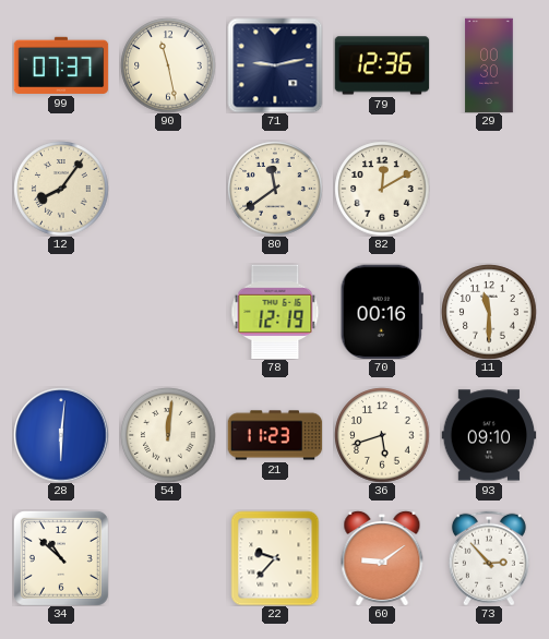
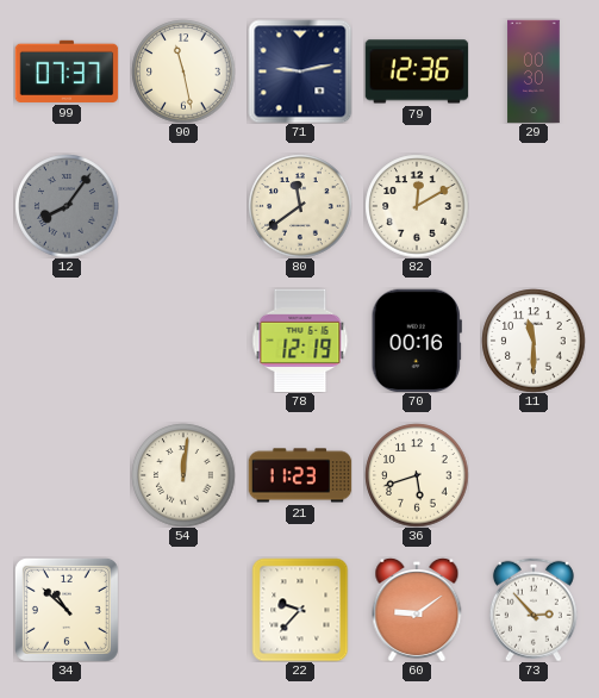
12 dial: cream -> grey
28: 6:01 -> none
93: 09:10 -> none
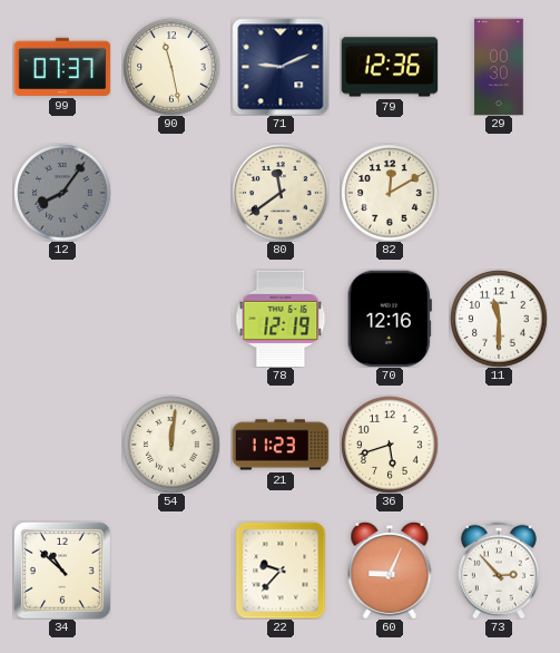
71: 9:13 -> 9:11
70: 00:16 -> 12:16
60: 9:09 -> 9:04
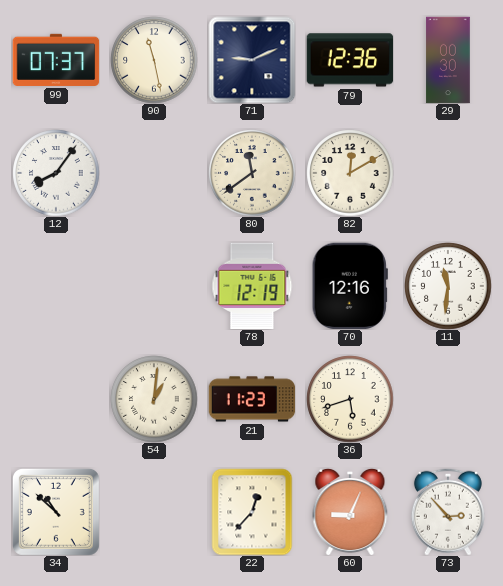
12 dial: grey -> white
11: 11:30 -> 11:31
54: 12:01 -> 1:01
22: 9:37 -> 12:37
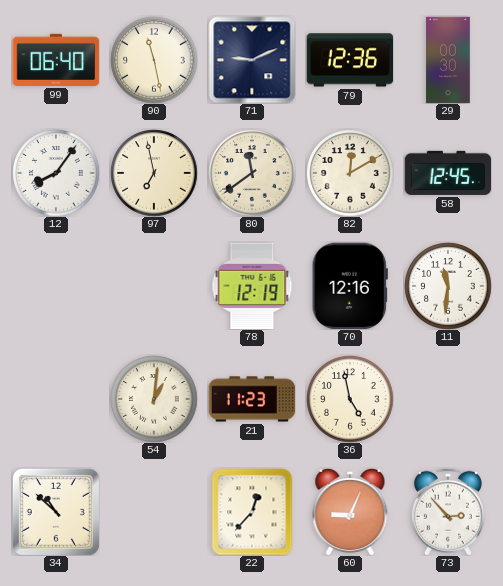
99: 07:37 -> 06:40
97: none -> 6:58
58: none -> 12:45
36: 5:42 -> 4:58
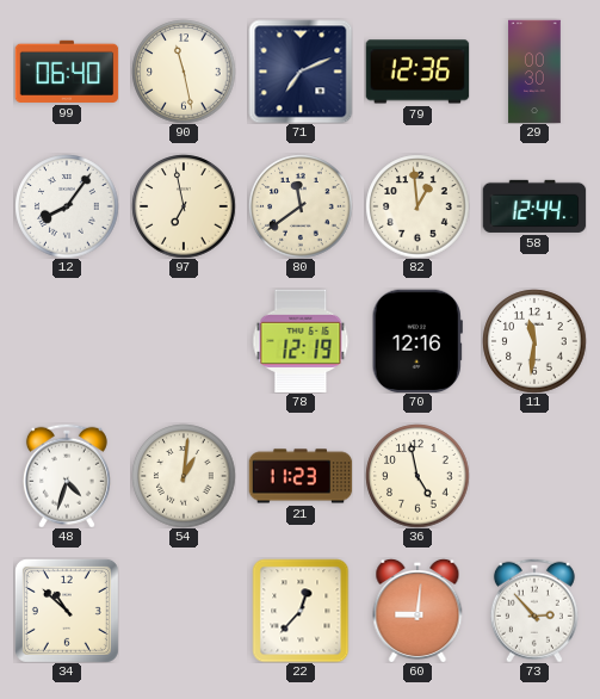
71: 9:11 -> 7:11
82: 12:10 -> 12:59
58: 12:45 -> 12:44
48: none -> 4:33
60: 9:04 -> 9:01
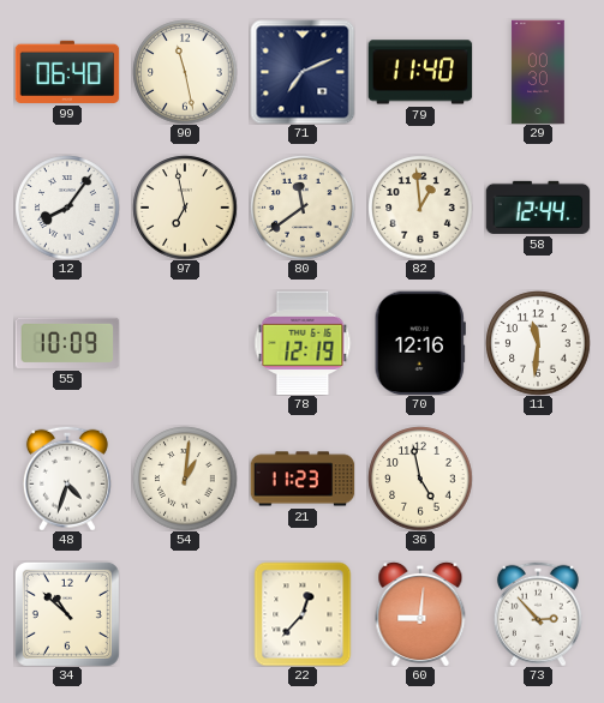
79: 12:36 -> 11:40
55: none -> 10:09
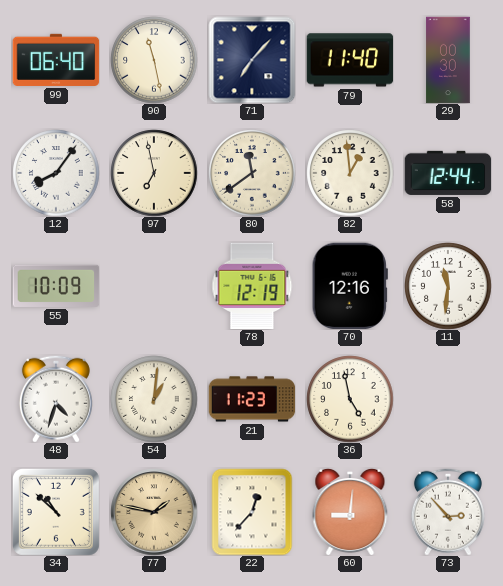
71: 7:11 -> 7:07
77: none -> 1:47
